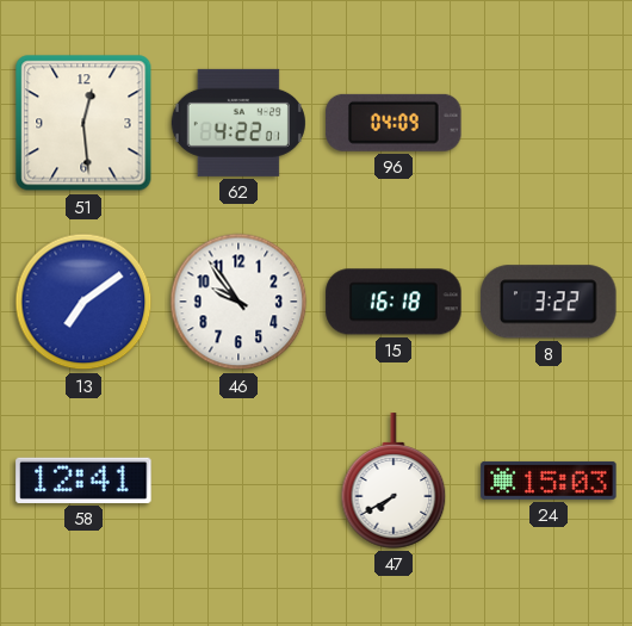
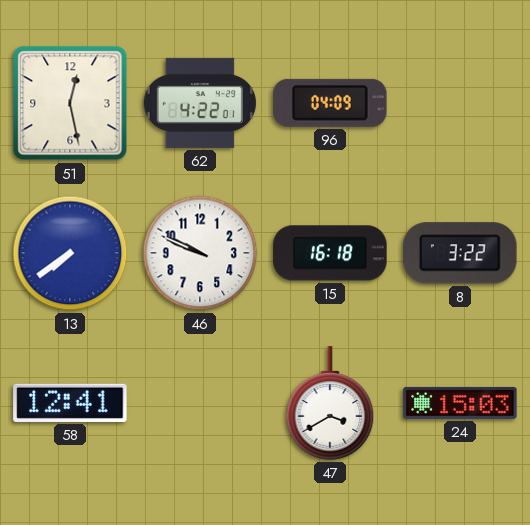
51: 12:29 -> 12:28
13: 7:09 -> 7:39
46: 9:54 -> 9:49
47: 7:40 -> 3:40
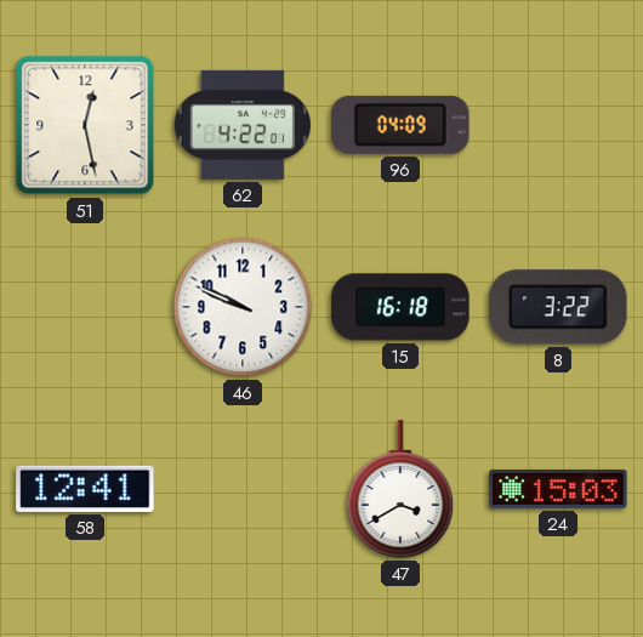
13: 7:39 -> none
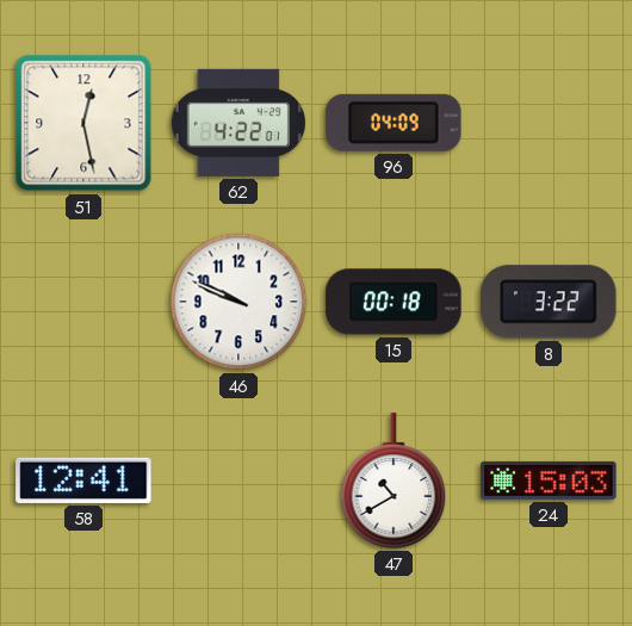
15: 16:18 -> 00:18
47: 3:40 -> 10:40
